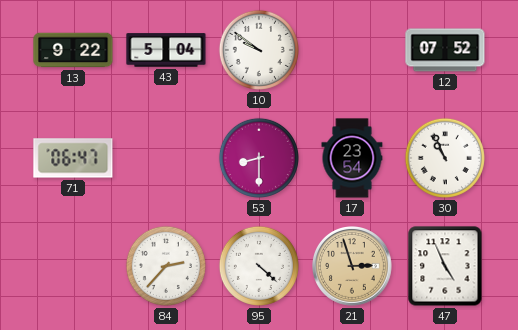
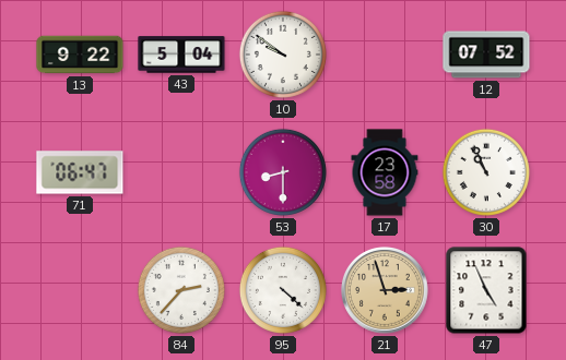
17: 23:54 -> 23:58
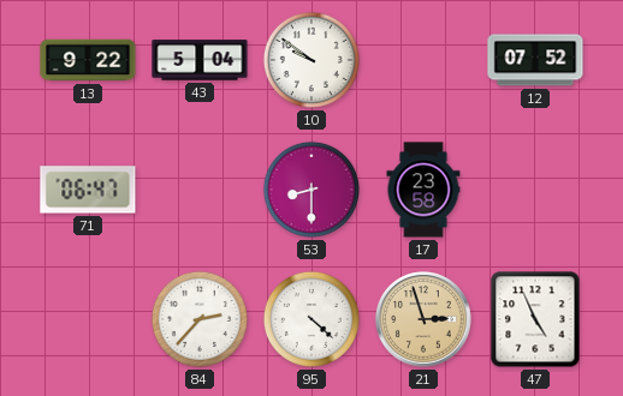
30: 10:56 -> none
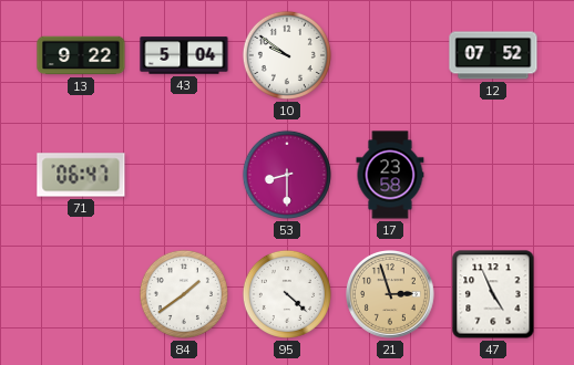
84: 2:37 -> 1:39
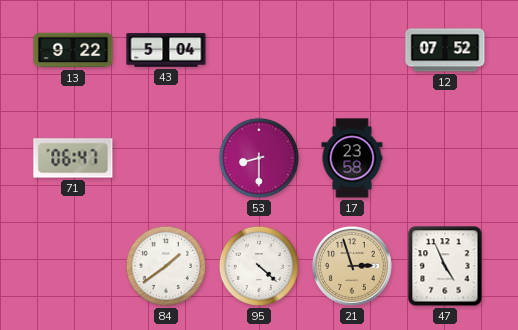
10: 9:51 -> none
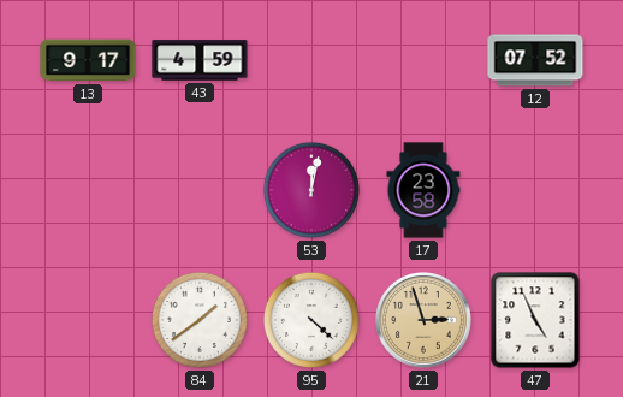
13: 9:22 -> 9:17
43: 5:04 -> 4:59
71: 06:47 -> none
53: 8:30 -> 12:02
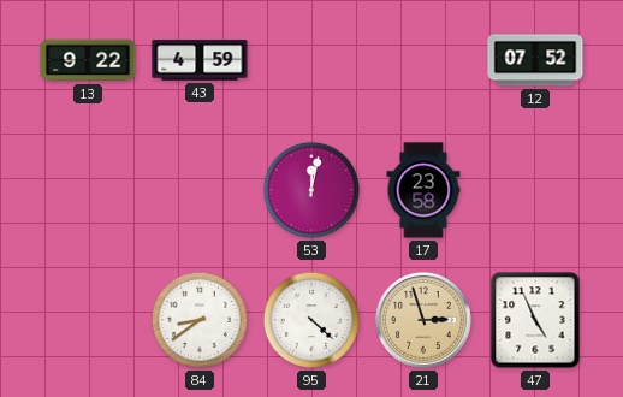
13: 9:17 -> 9:22
84: 1:39 -> 8:39
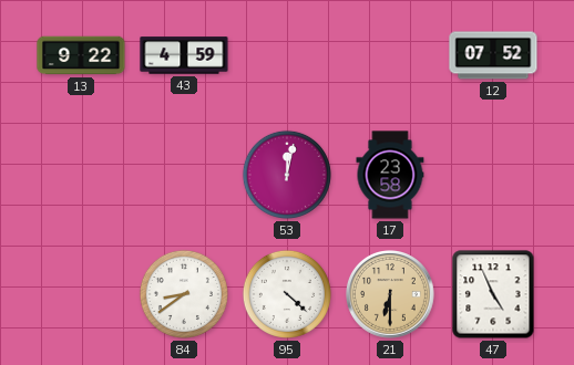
21: 2:57 -> 6:30
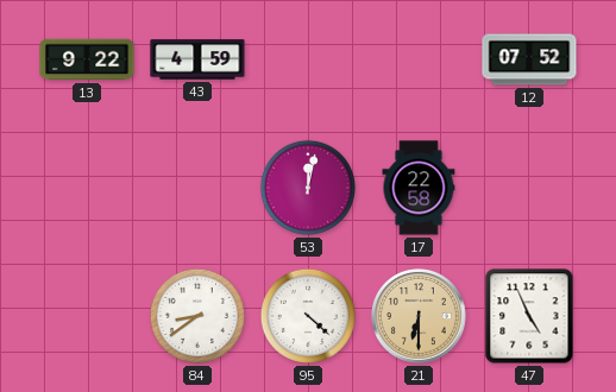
17: 23:58 -> 22:58
